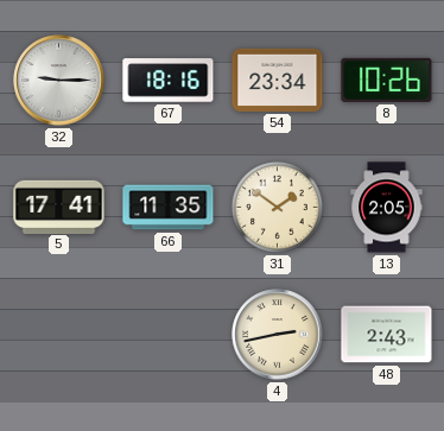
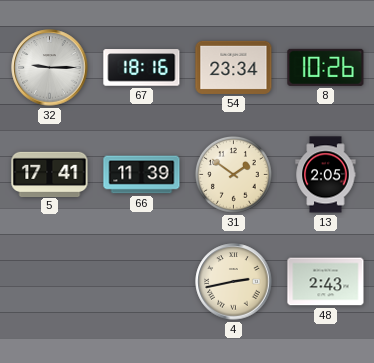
66: 11:35 -> 11:39
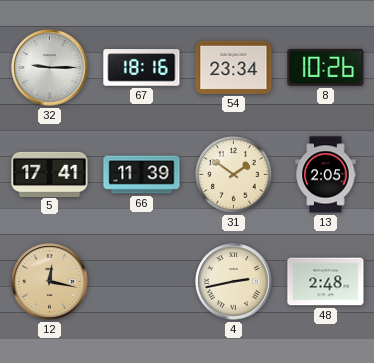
12: none -> 12:17
48: 2:43 -> 2:48
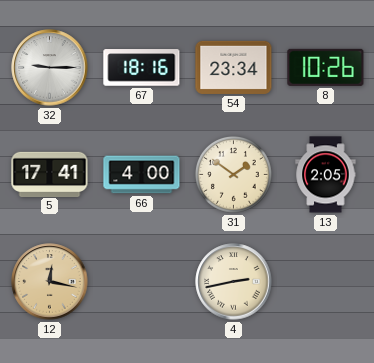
66: 11:39 -> 4:00
48: 2:48 -> none
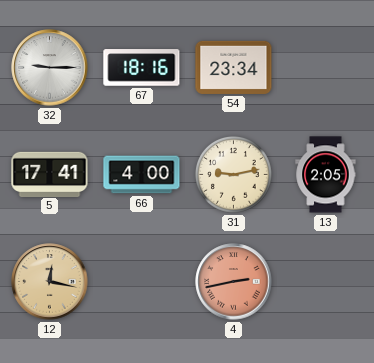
8: 10:26 -> none
31: 1:51 -> 9:13
4 dial: cream -> salmon
